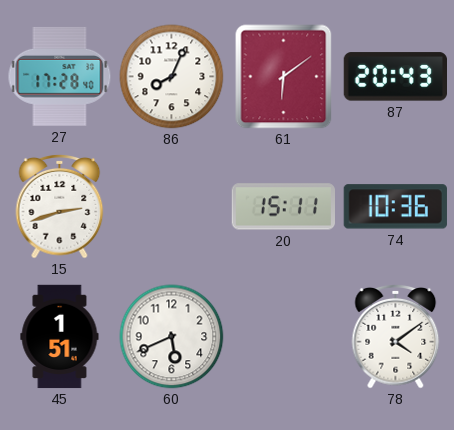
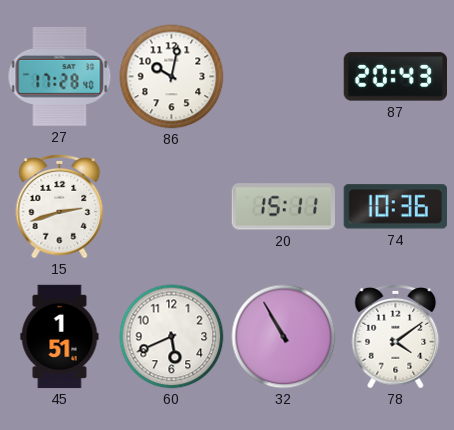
86: 8:04 -> 10:02
61: 6:09 -> none
32: none -> 10:55
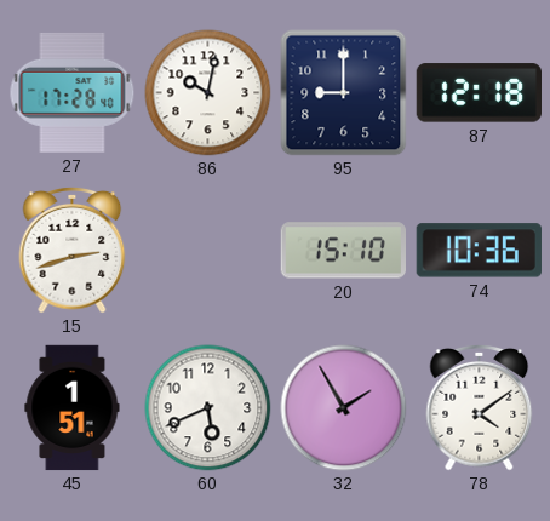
95: none -> 9:00
87: 20:43 -> 12:18
20: 15:11 -> 15:10
32: 10:55 -> 1:55
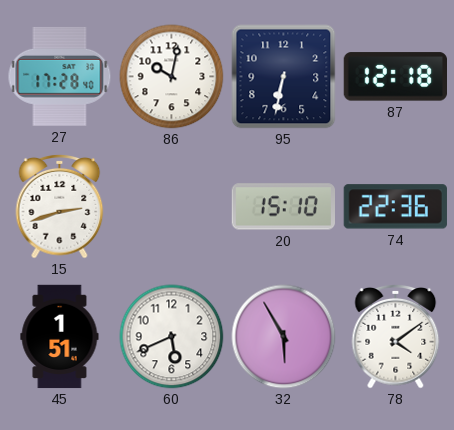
95: 9:00 -> 6:32
74: 10:36 -> 22:36
32: 1:55 -> 5:55
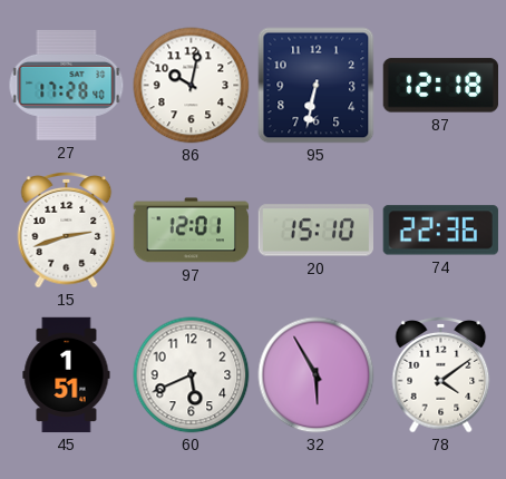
97: none -> 12:01
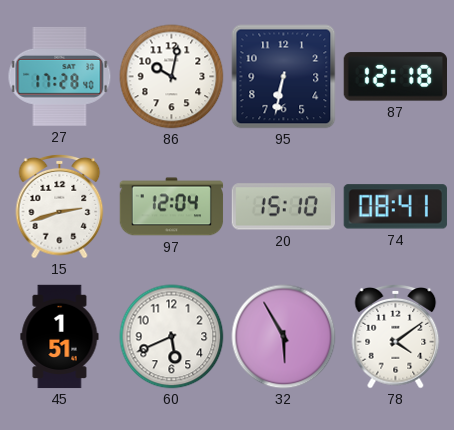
97: 12:01 -> 12:04
74: 22:36 -> 08:41
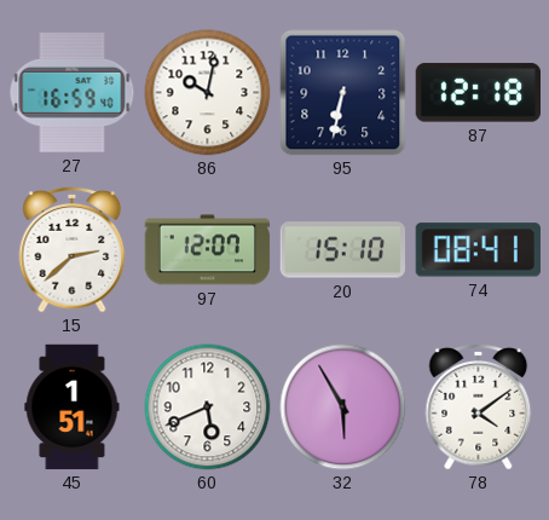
27: 17:28 -> 16:59
15: 2:42 -> 2:38
97: 12:04 -> 12:07
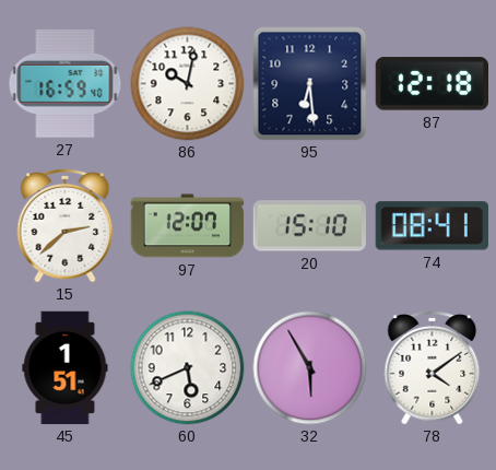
95: 6:32 -> 6:29
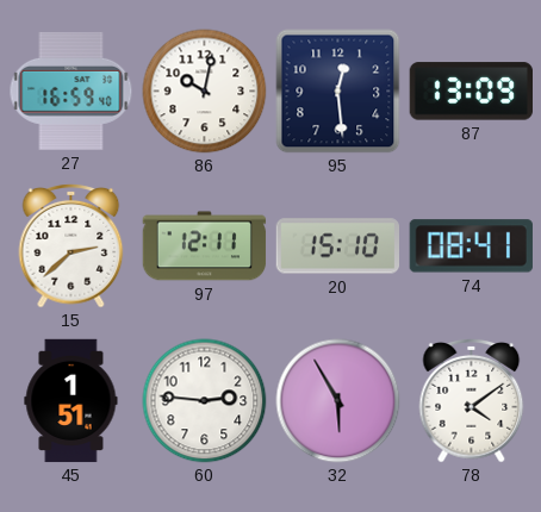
95: 6:29 -> 12:29
87: 12:18 -> 13:09
97: 12:07 -> 12:11
60: 5:41 -> 2:46
